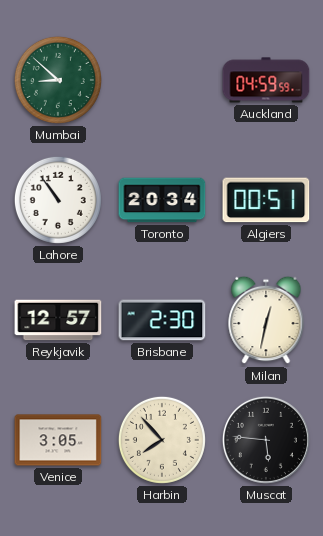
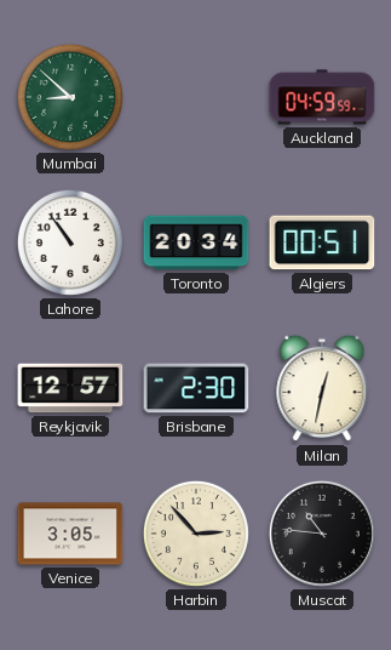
Harbin: 7:53 -> 2:53
Muscat: 5:46 -> 10:46
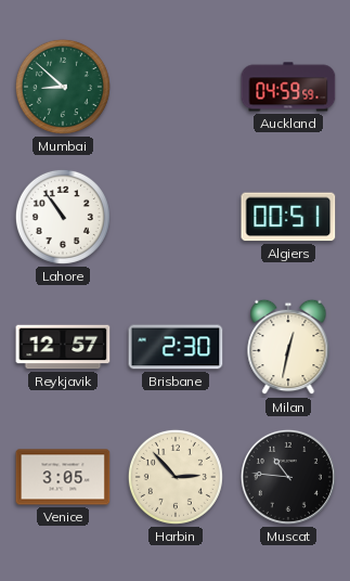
Toronto: 20:34 -> none
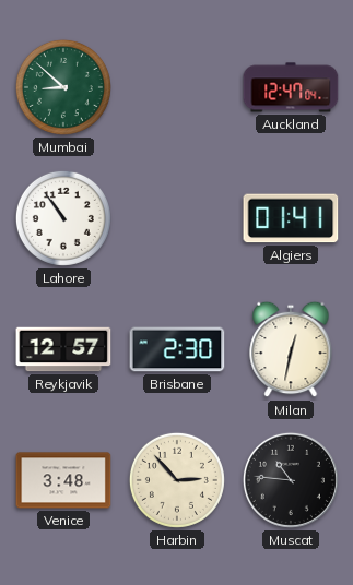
Auckland: 04:59 -> 12:47
Algiers: 00:51 -> 01:41
Venice: 3:05 -> 3:48
